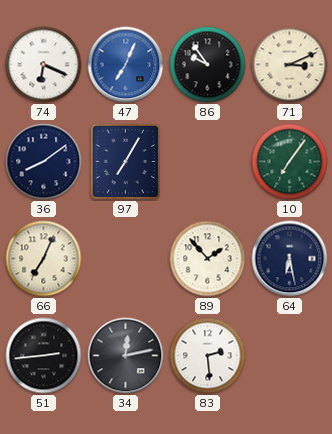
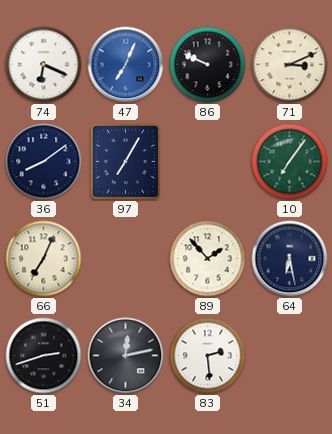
86: 9:54 -> 9:49
51: 2:44 -> 2:42
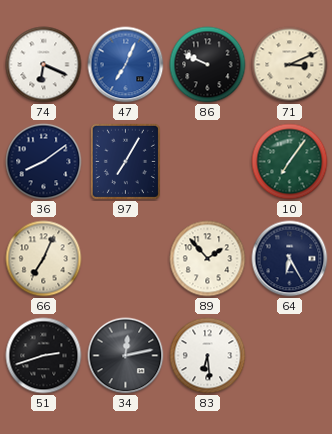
64: 6:28 -> 6:25
83: 2:29 -> 6:29
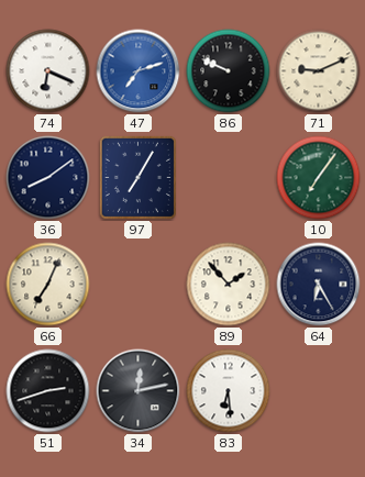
47: 7:04 -> 7:12
71: 3:11 -> 9:11
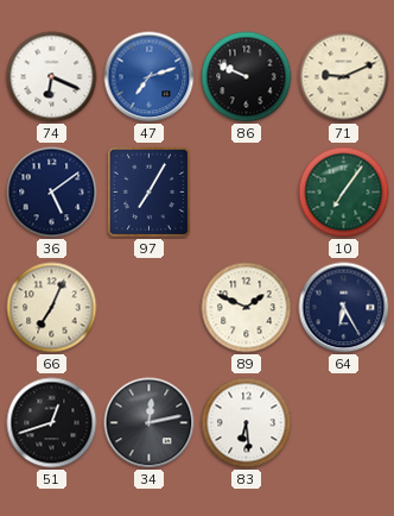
36: 8:09 -> 5:09
89: 1:53 -> 1:49
51: 2:42 -> 12:42
